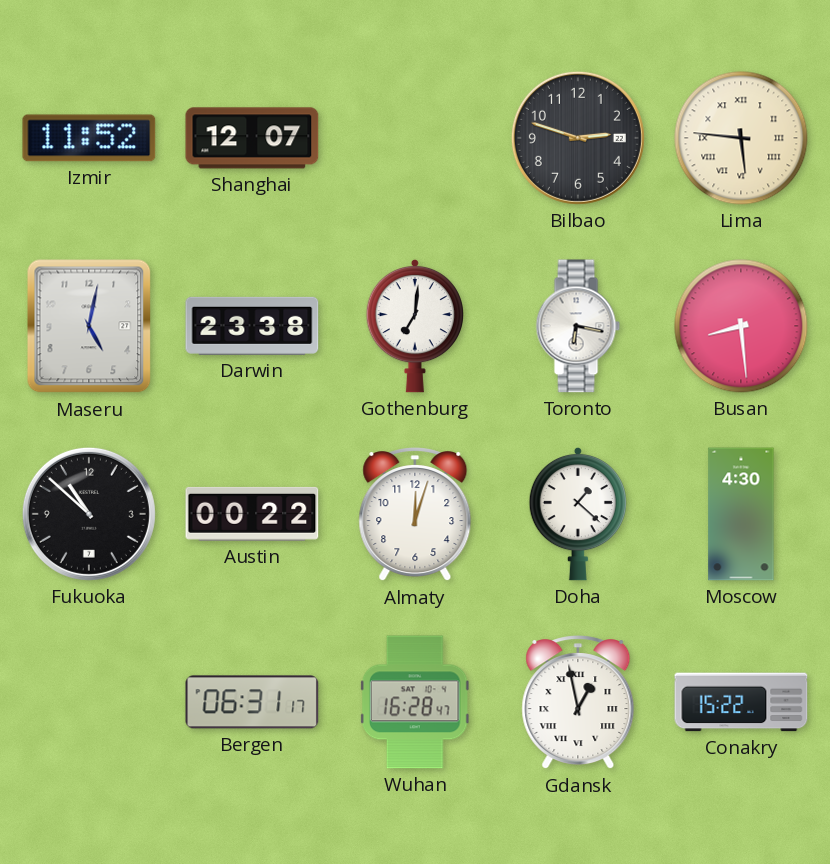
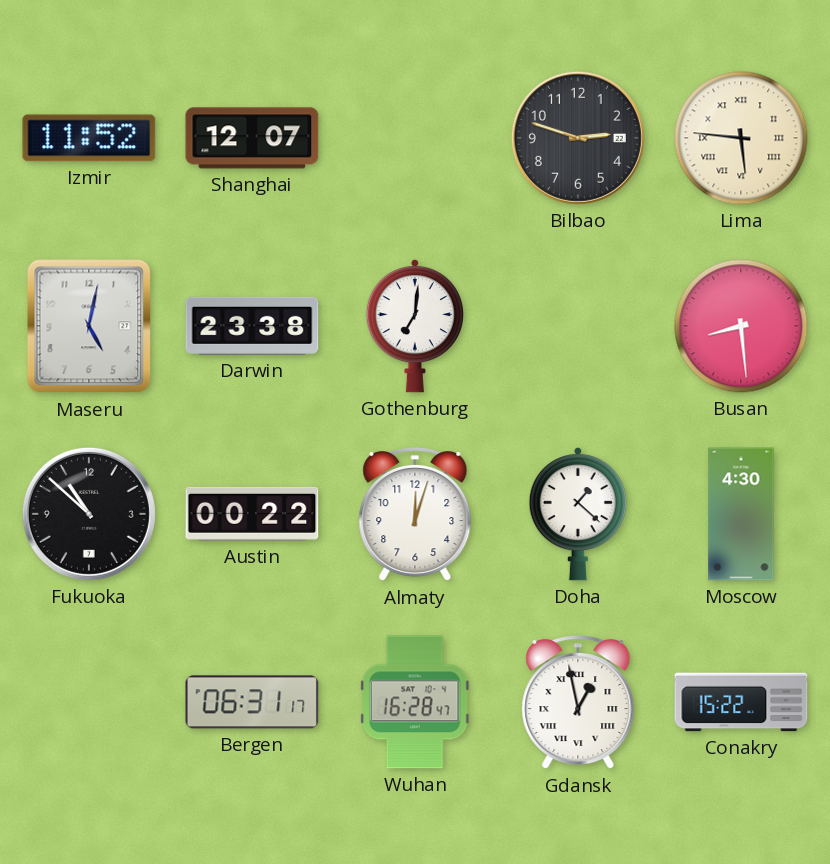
Toronto: 6:17 -> none
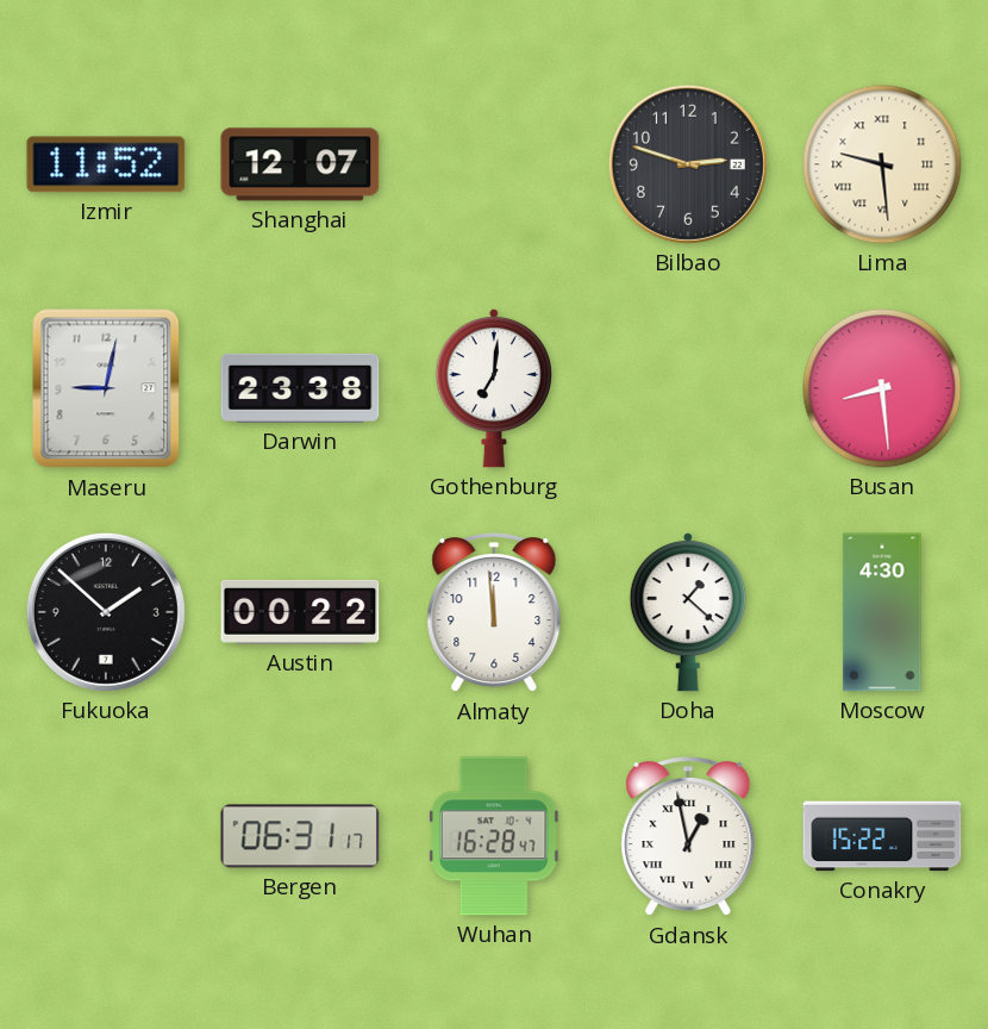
Lima: 5:46 -> 9:29
Maseru: 5:02 -> 9:02
Fukuoka: 10:52 -> 1:52
Almaty: 12:03 -> 11:59
